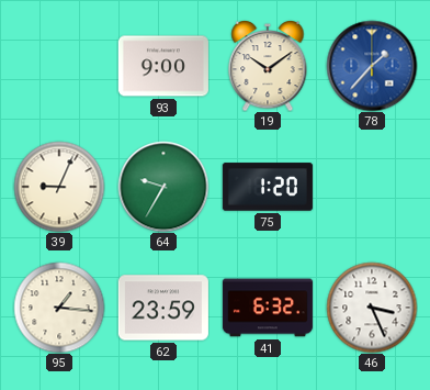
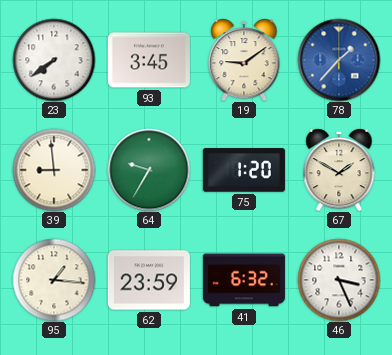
23: none -> 7:39
93: 9:00 -> 3:45
19: 10:09 -> 9:09
39: 9:04 -> 8:59
67: none -> 1:50
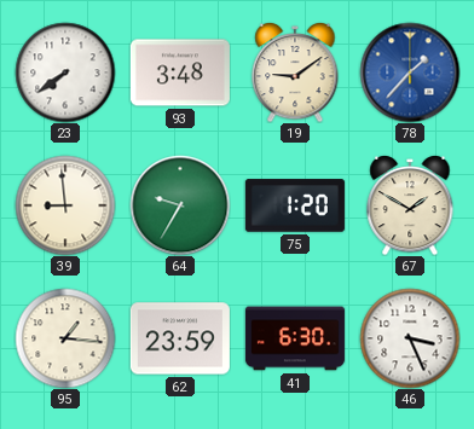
93: 3:45 -> 3:48
41: 6:32 -> 6:30
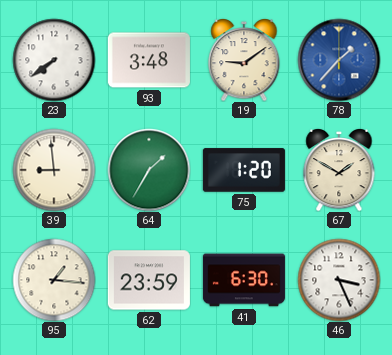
64: 9:35 -> 1:35
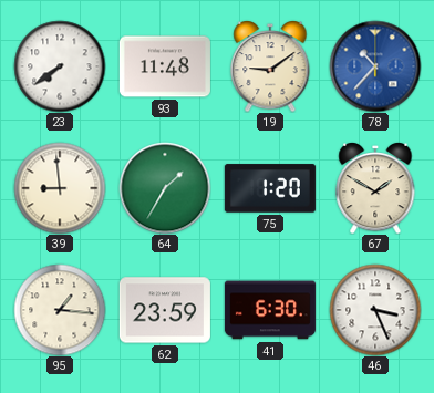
93: 3:48 -> 11:48
78: 1:37 -> 10:37
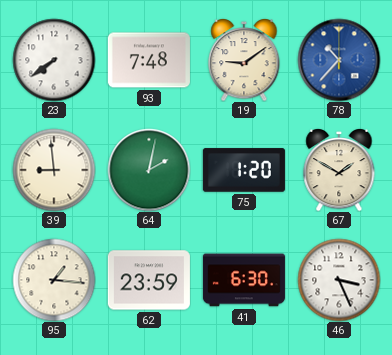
93: 11:48 -> 7:48
64: 1:35 -> 2:02
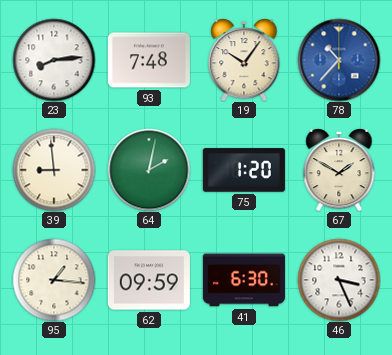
23: 7:39 -> 8:14
19: 9:09 -> 10:06
62: 23:59 -> 09:59
